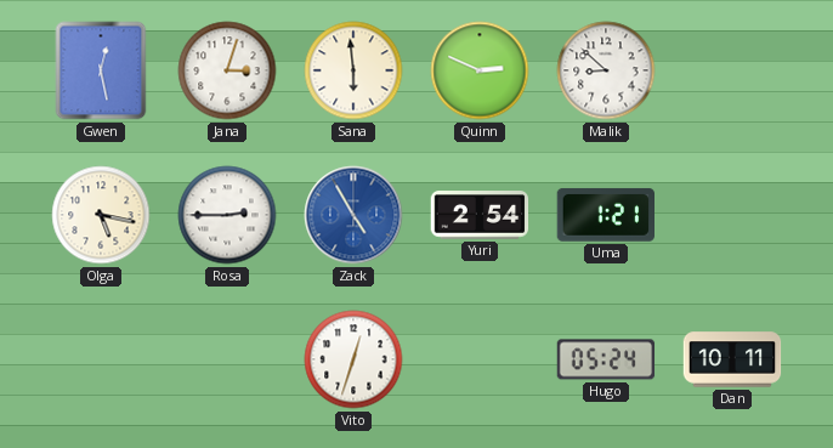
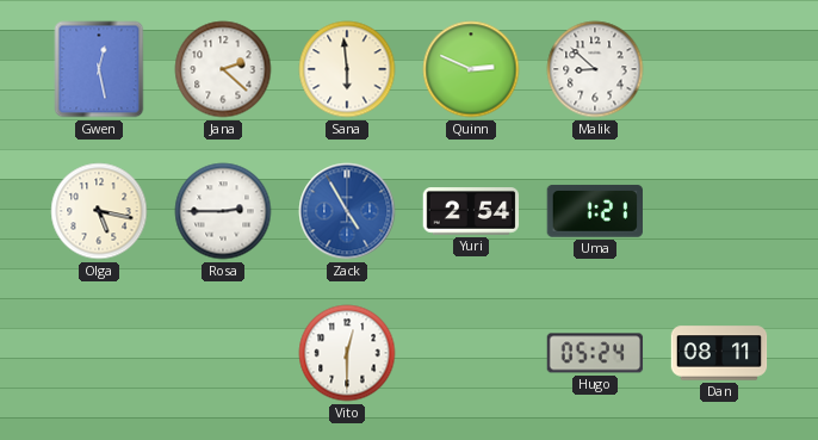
Jana: 3:03 -> 2:22
Vito: 12:33 -> 12:30
Dan: 10:11 -> 08:11
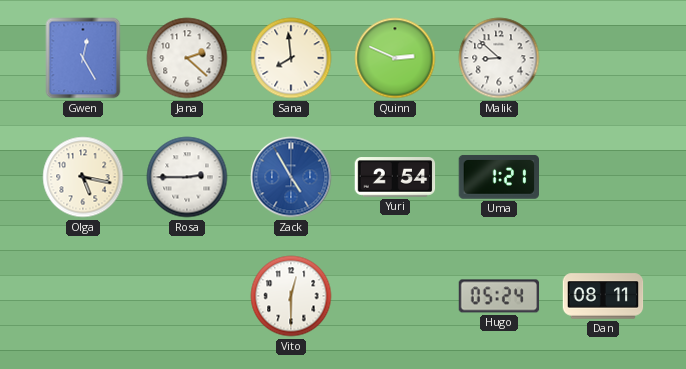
Gwen: 12:28 -> 12:25
Sana: 5:59 -> 7:59
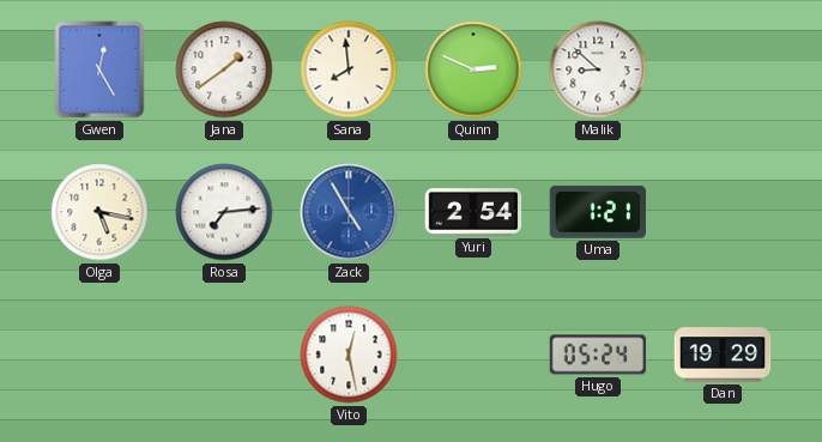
Jana: 2:22 -> 1:39
Rosa: 2:45 -> 7:14
Vito: 12:30 -> 12:28
Dan: 08:11 -> 19:29
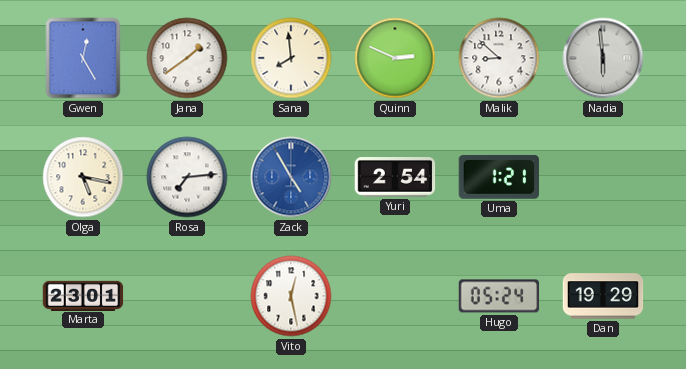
Nadia: none -> 5:59
Marta: none -> 23:01
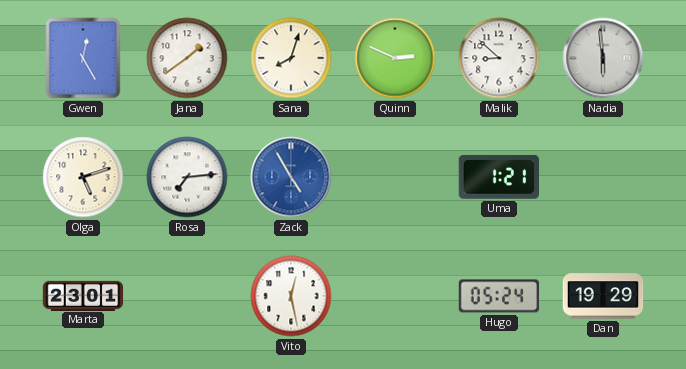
Sana: 7:59 -> 8:03
Olga: 5:17 -> 5:12
Yuri: 2:54 -> none
